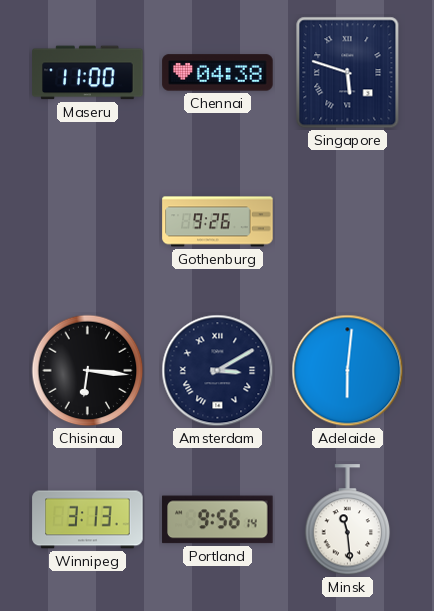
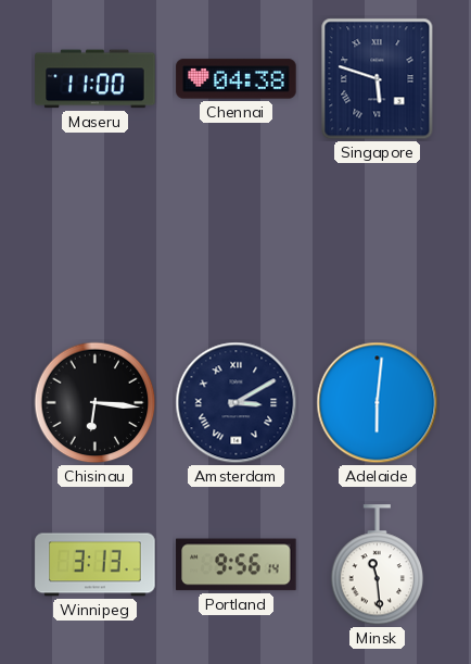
Gothenburg: 9:26 -> none
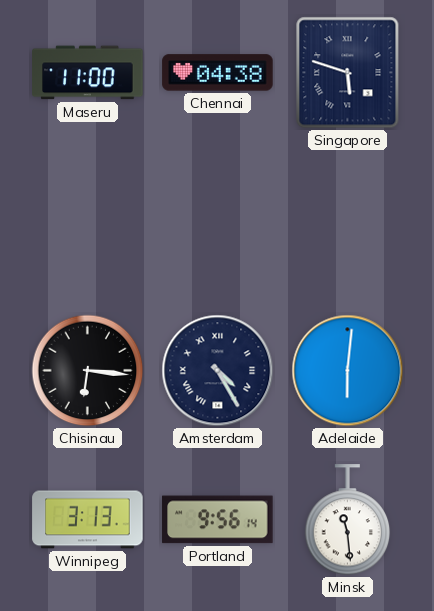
Amsterdam: 3:10 -> 4:25
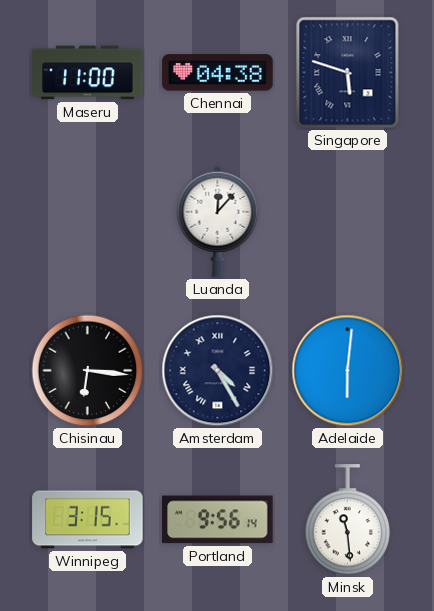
Luanda: none -> 12:07
Winnipeg: 3:13 -> 3:15
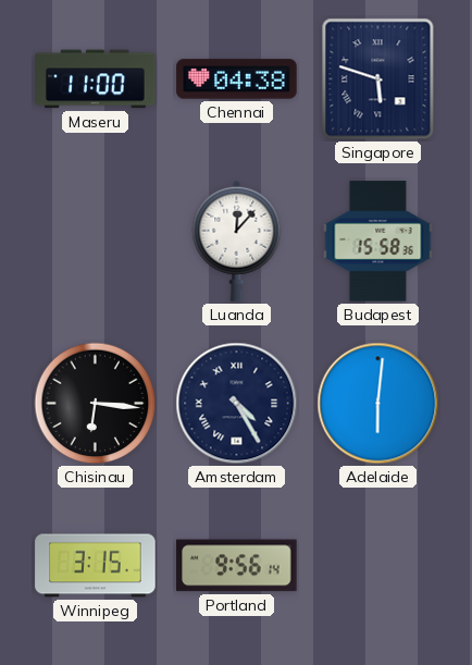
Budapest: none -> 15:58
Minsk: 11:29 -> none
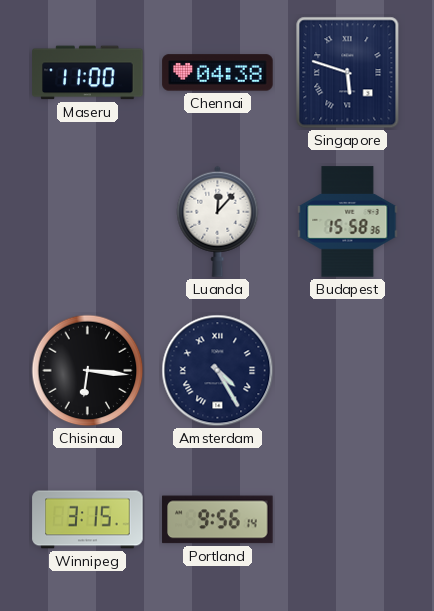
Adelaide: 6:01 -> none
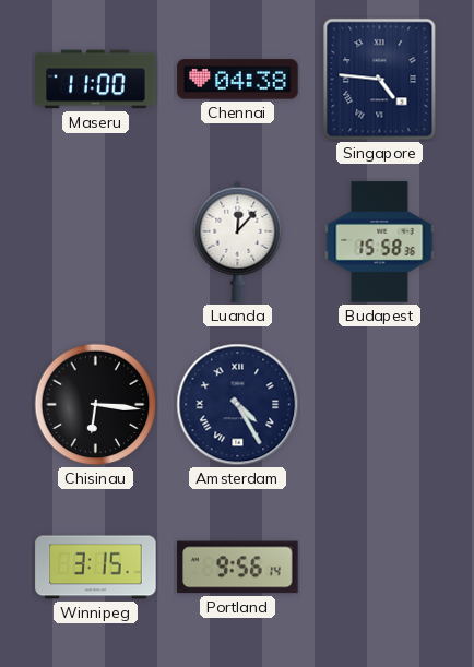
Singapore: 5:48 -> 4:46
